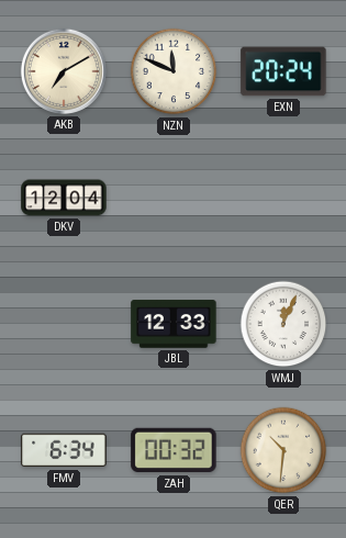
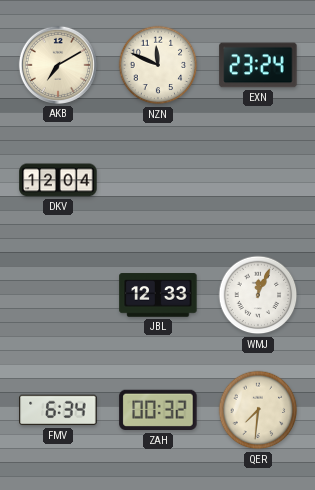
EXN: 20:24 -> 23:24
QER: 10:31 -> 7:31
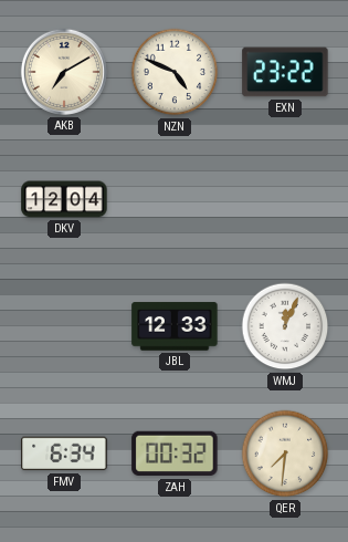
NZN: 11:49 -> 4:49
EXN: 23:24 -> 23:22
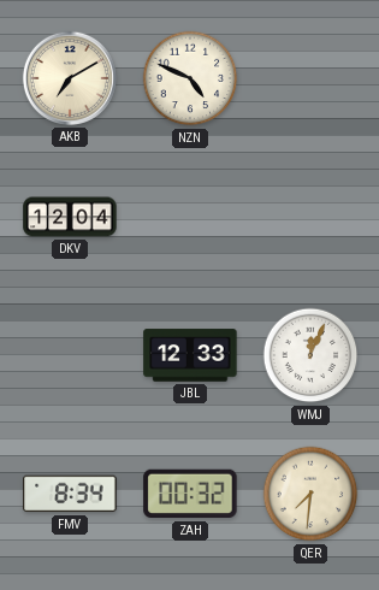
EXN: 23:22 -> none
FMV: 6:34 -> 8:34
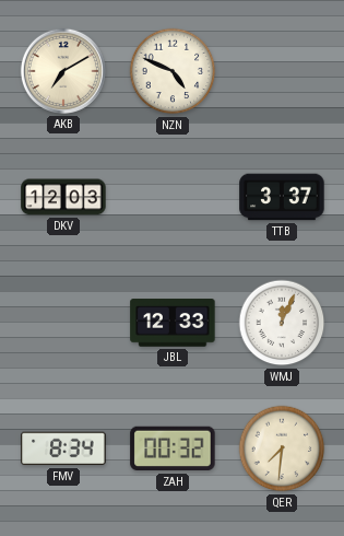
DKV: 12:04 -> 12:03
TTB: none -> 3:37
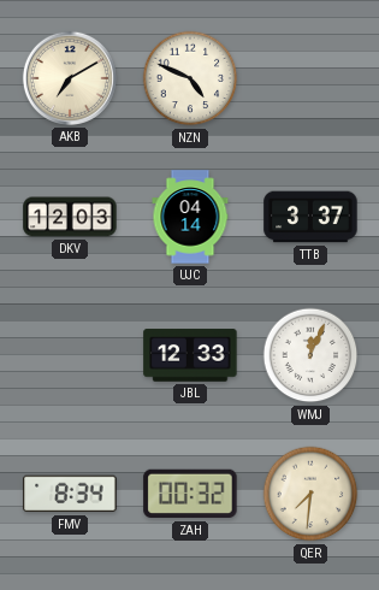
UJC: none -> 04:14
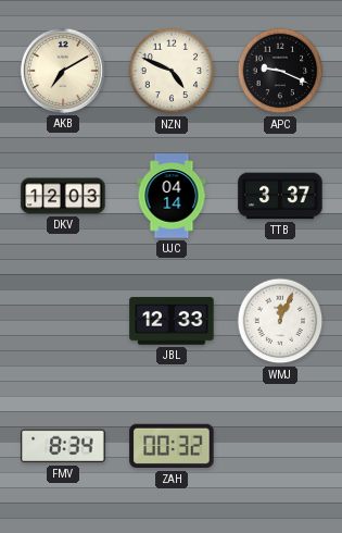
APC: none -> 9:19
QER: 7:31 -> none
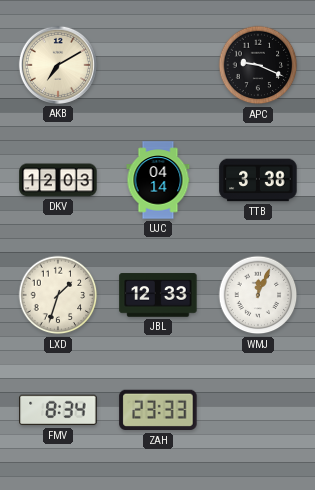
NZN: 4:49 -> none
TTB: 3:37 -> 3:38
LXD: none -> 1:33
ZAH: 00:32 -> 23:33
